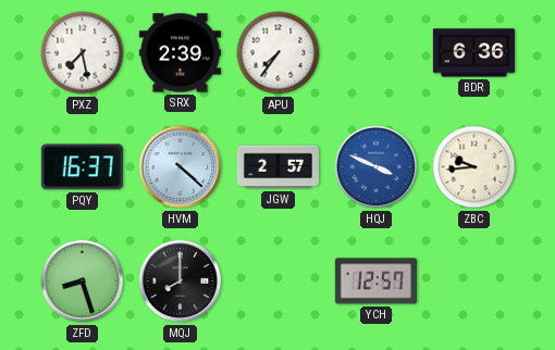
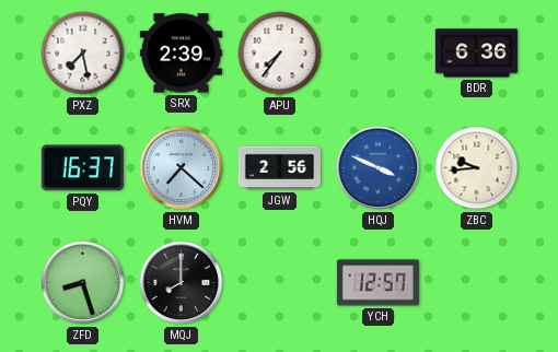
HVM: 4:22 -> 7:22
JGW: 2:57 -> 2:56
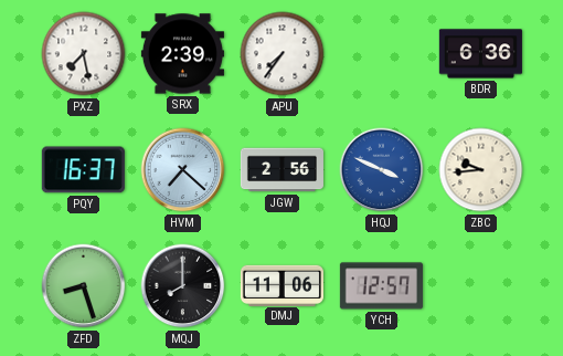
DMJ: none -> 11:06
